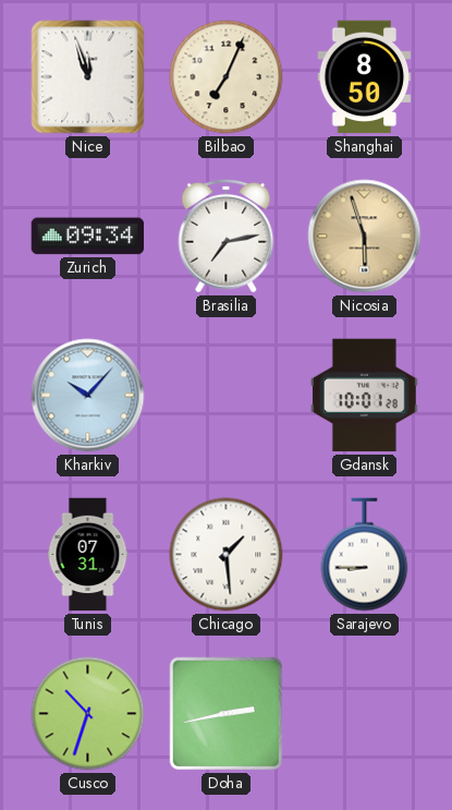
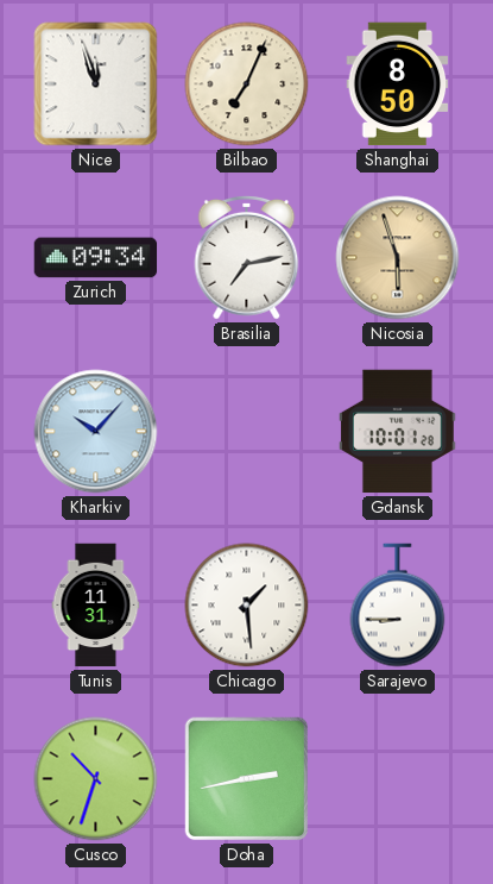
Tunis: 07:31 -> 11:31
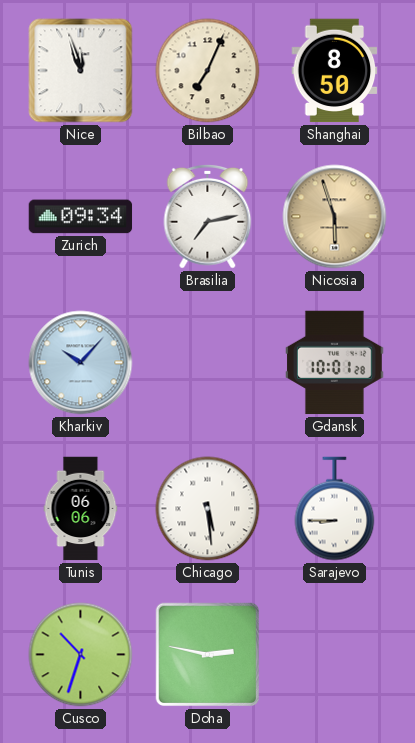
Tunis: 11:31 -> 06:06
Chicago: 1:29 -> 5:29
Doha: 2:43 -> 2:47
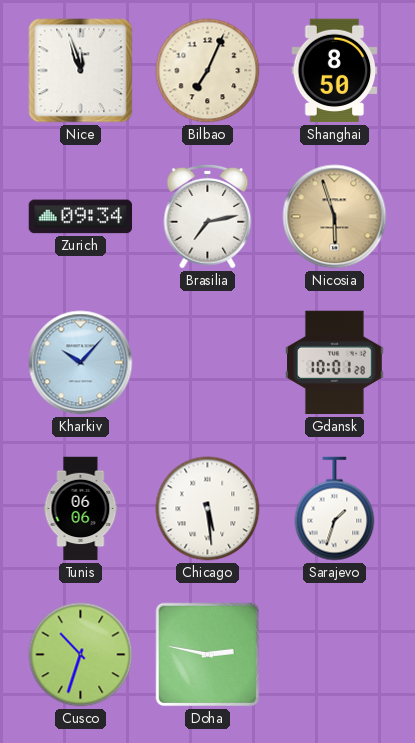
Sarajevo: 8:45 -> 1:33
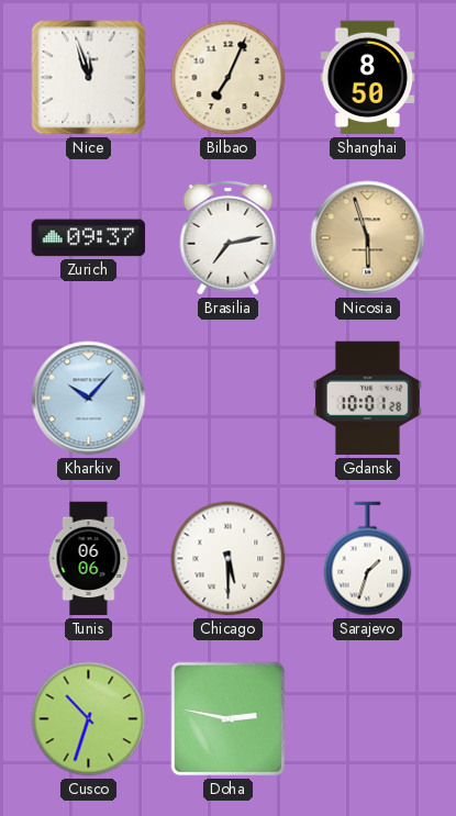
Zurich: 09:34 -> 09:37
Chicago: 5:29 -> 5:30
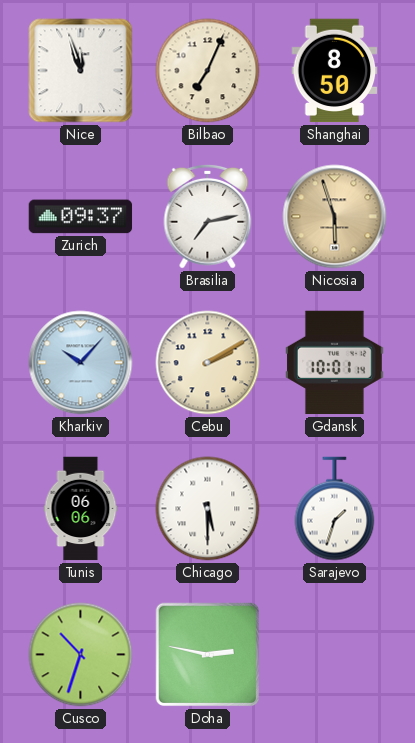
Cebu: none -> 2:10
Gdansk: 10:01:28 -> 10:01:14
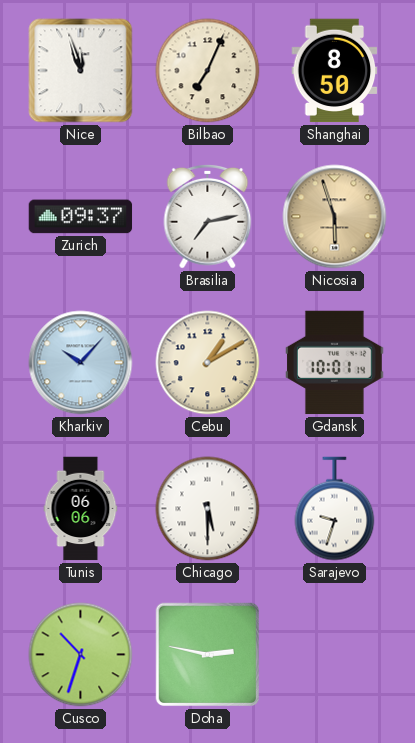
Cebu: 2:10 -> 1:10
Sarajevo: 1:33 -> 9:33
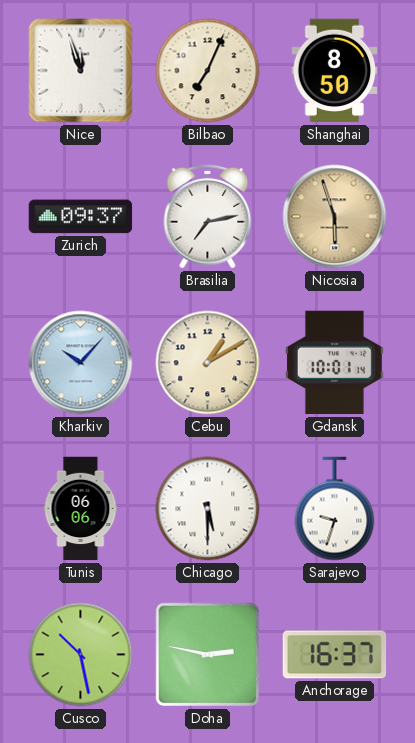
Cusco: 10:33 -> 10:28
Anchorage: none -> 16:37
